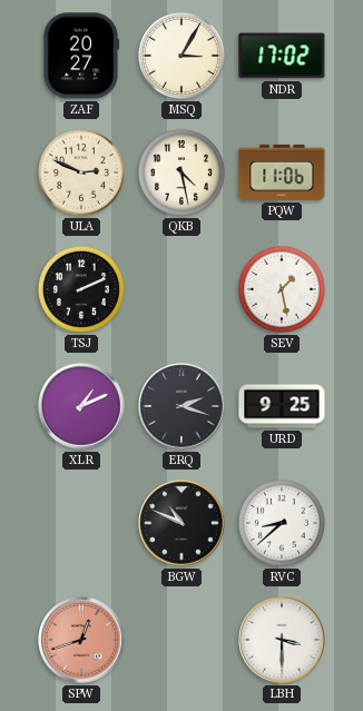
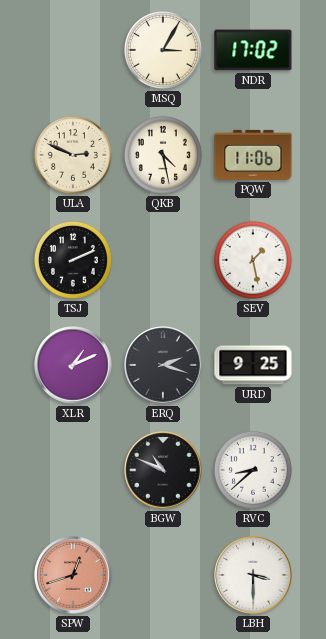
ZAF: 20:27 -> none
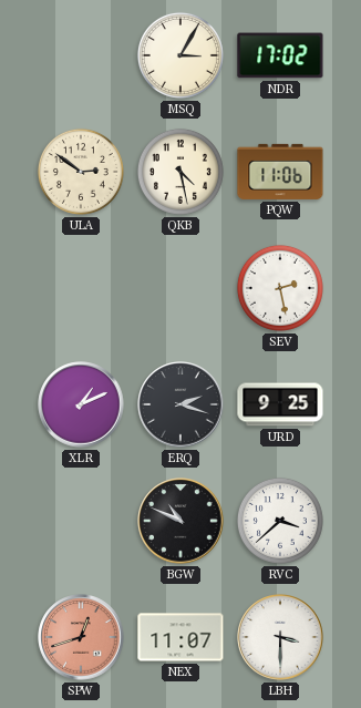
ULA: 2:49 -> 2:51
TSJ: 2:11 -> none
SEV: 1:28 -> 2:28
RVC: 8:38 -> 3:38
NEX: none -> 11:07
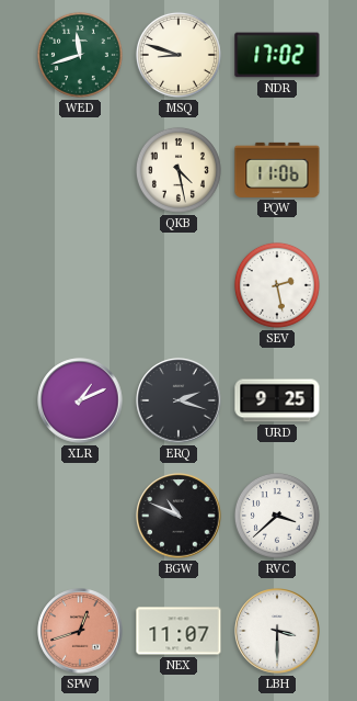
WED: none -> 11:42
MSQ: 3:05 -> 8:48
ULA: 2:51 -> none
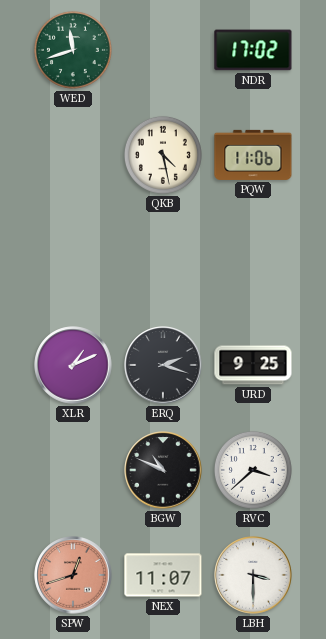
MSQ: 8:48 -> none
SEV: 2:28 -> none
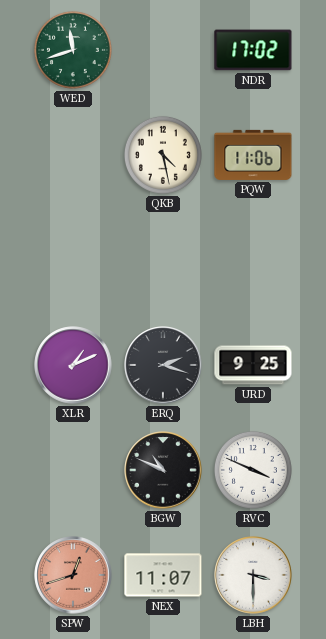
RVC: 3:38 -> 3:49
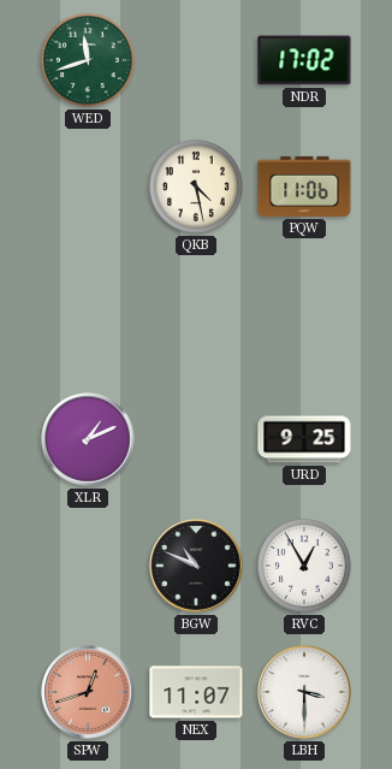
ERQ: 2:18 -> none
RVC: 3:49 -> 12:55
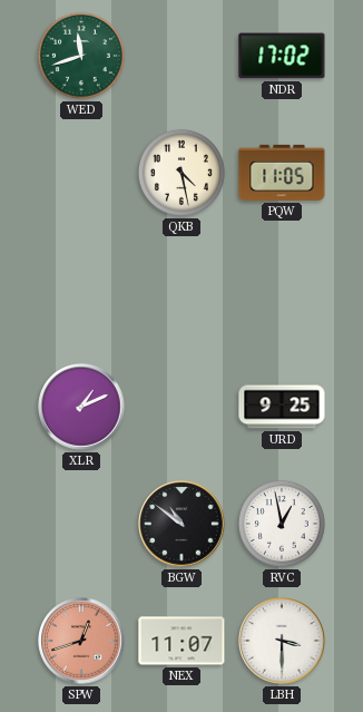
PQW: 11:06 -> 11:05
BGW: 10:49 -> 10:51
RVC: 12:55 -> 12:58
